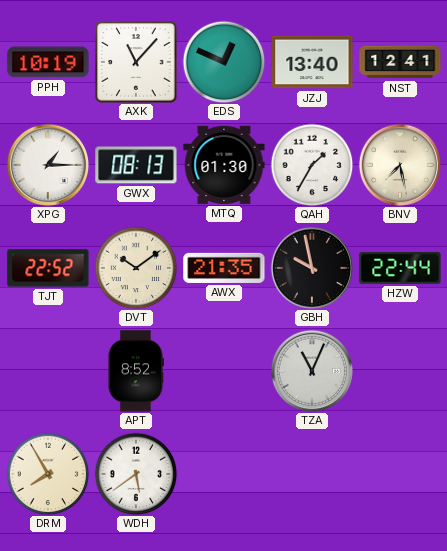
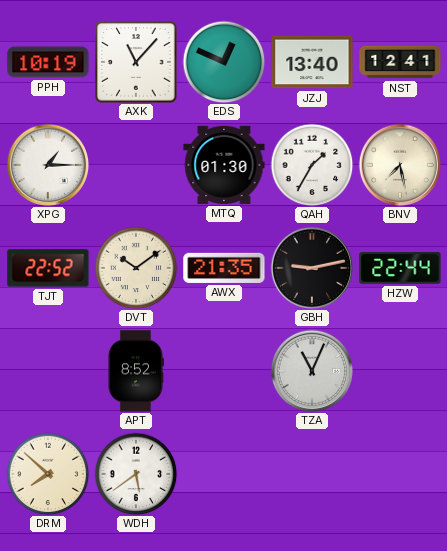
GWX: 08:13 -> none
GBH: 9:58 -> 9:13
DRM: 7:55 -> 7:52
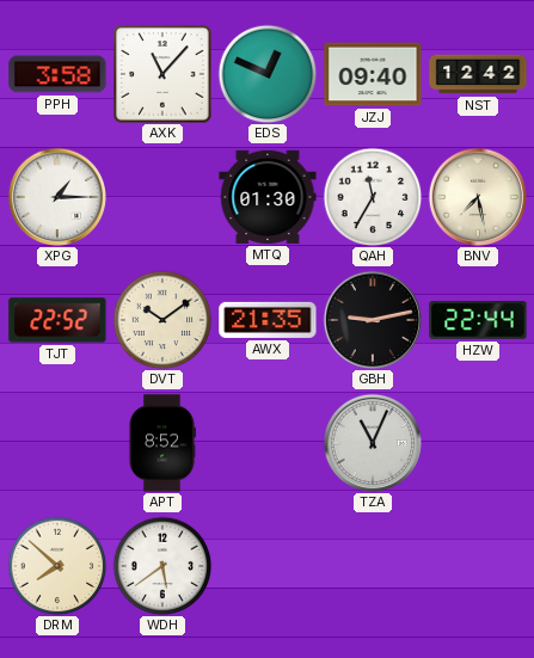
PPH: 10:19 -> 3:58
JZJ: 13:40 -> 09:40
NST: 12:41 -> 12:42
QAH: 1:35 -> 11:35
